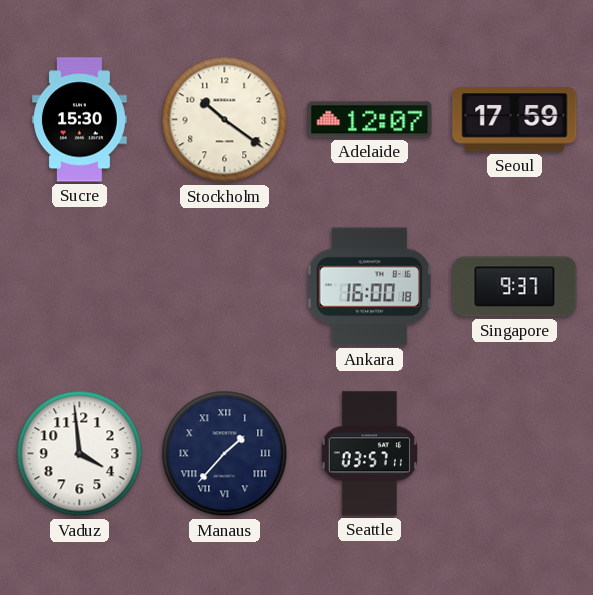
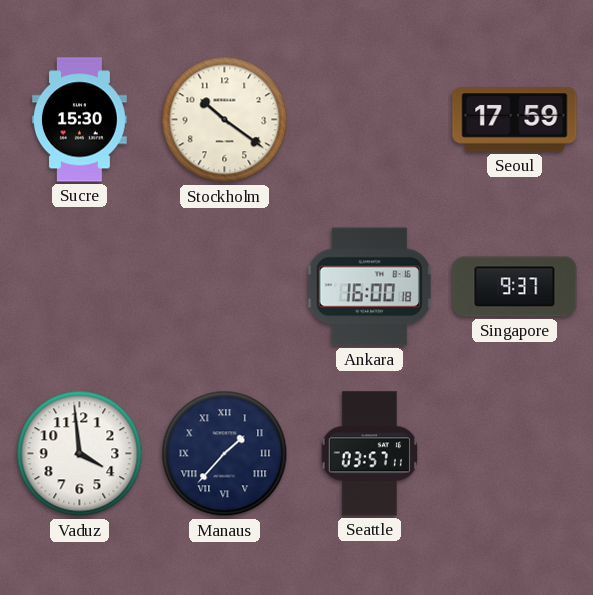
Adelaide: 12:07 -> none
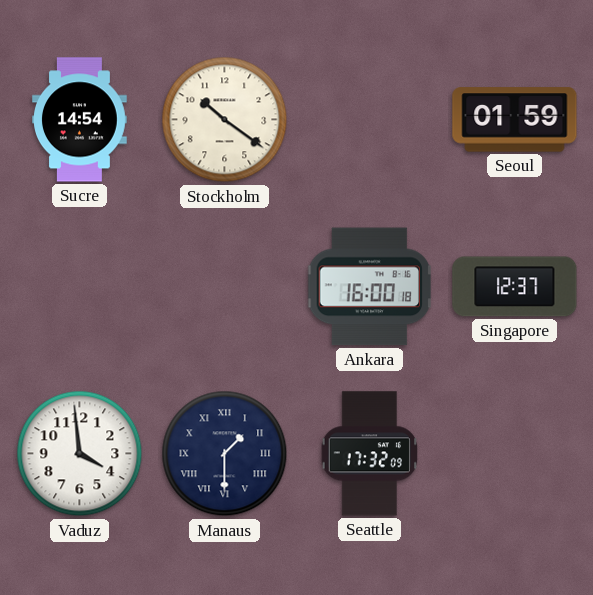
Sucre: 15:30 -> 14:54
Seoul: 17:59 -> 01:59
Singapore: 9:37 -> 12:37
Manaus: 1:37 -> 1:30
Seattle: 03:57 -> 17:32
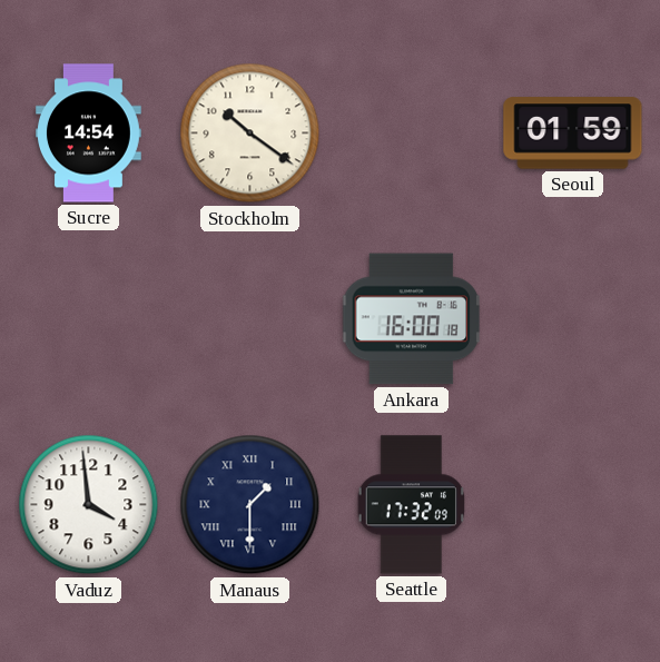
Singapore: 12:37 -> none
